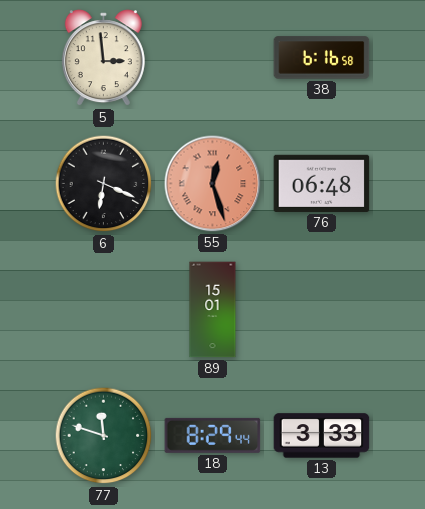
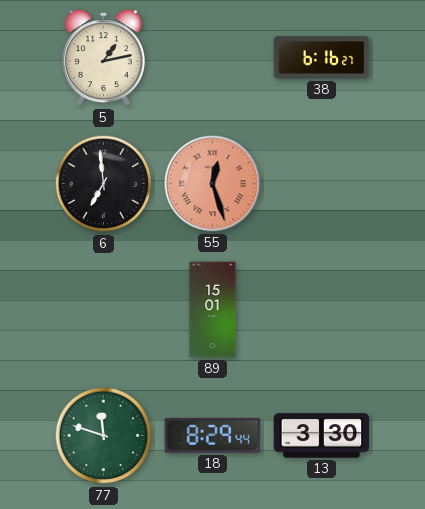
5: 2:59 -> 1:13
38: 6:16:58 -> 6:16:27
6: 6:19 -> 6:59
76: 06:48 -> none
13: 3:33 -> 3:30
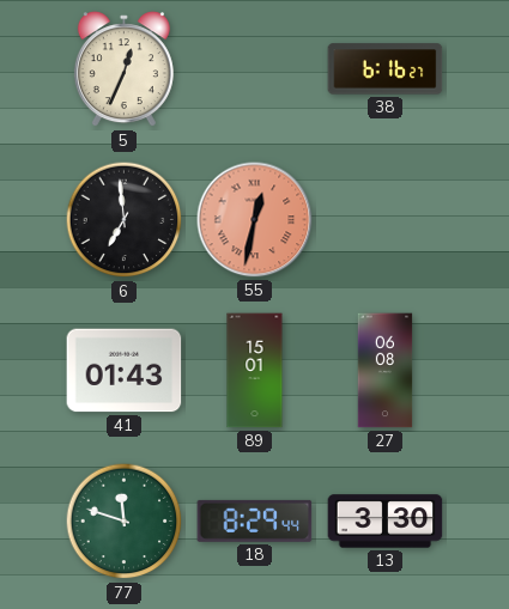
5: 1:13 -> 12:34
55: 12:27 -> 12:32
41: none -> 01:43
27: none -> 06:08
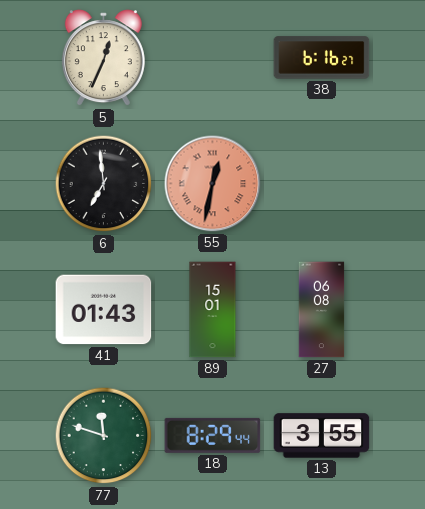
13: 3:30 -> 3:55
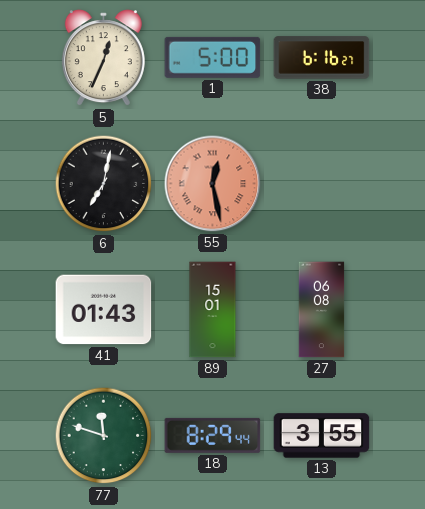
1: none -> 5:00
6: 6:59 -> 7:02
55: 12:32 -> 12:28
